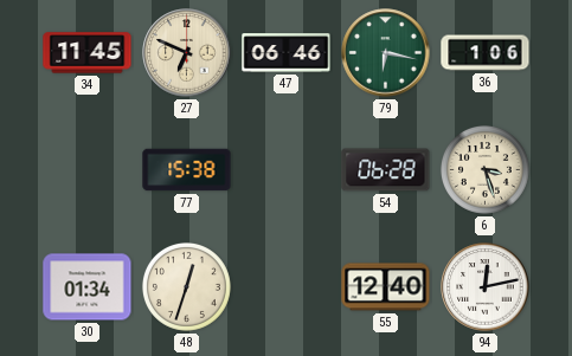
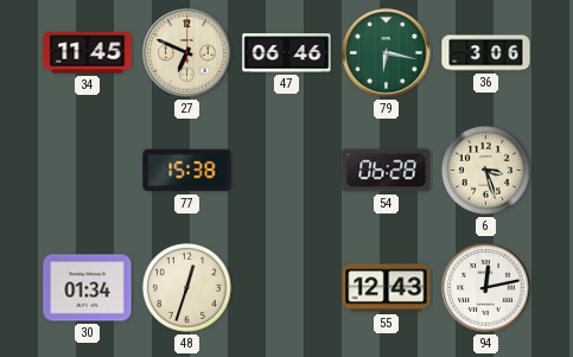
36: 1:06 -> 3:06
55: 12:40 -> 12:43
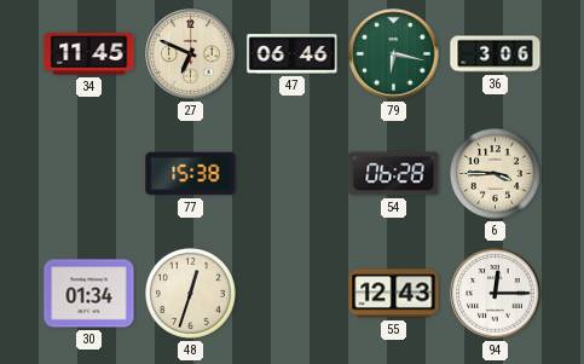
6: 3:27 -> 3:45
94: 12:13 -> 12:15
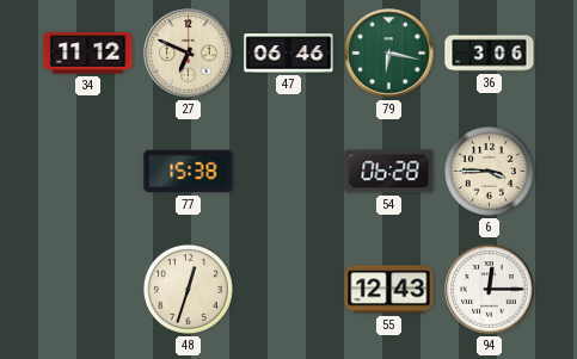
34: 11:45 -> 11:12
30: 01:34 -> none
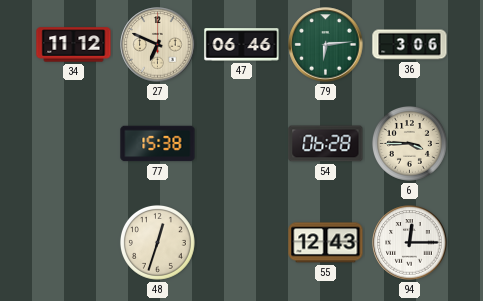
79: 6:17 -> 6:14
